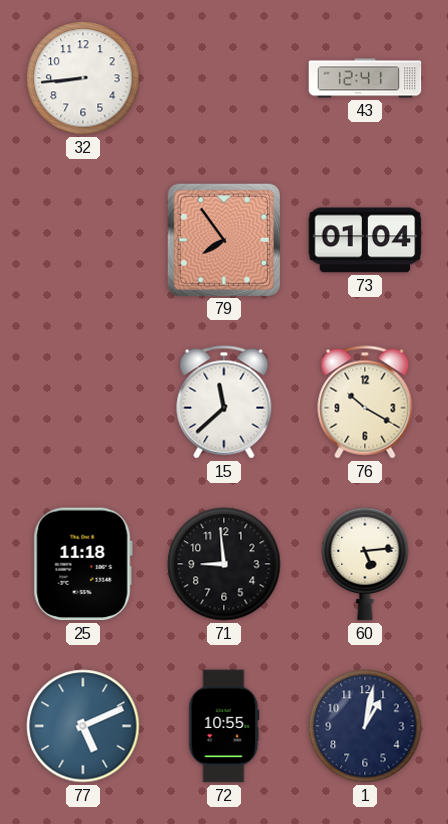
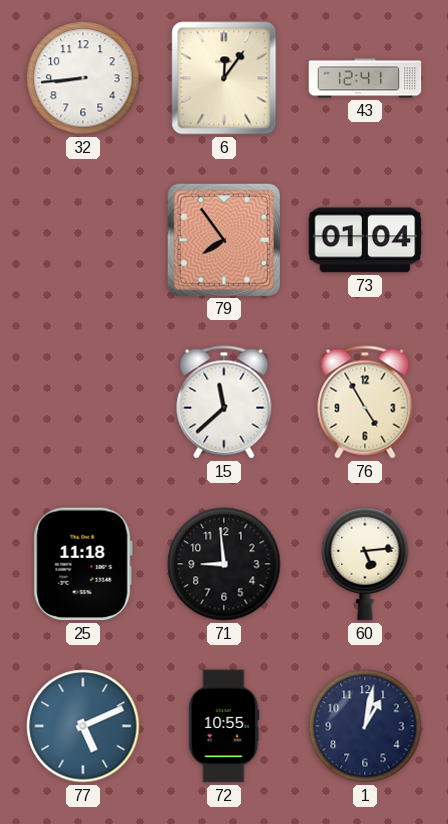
6: none -> 12:06
76: 10:20 -> 4:55
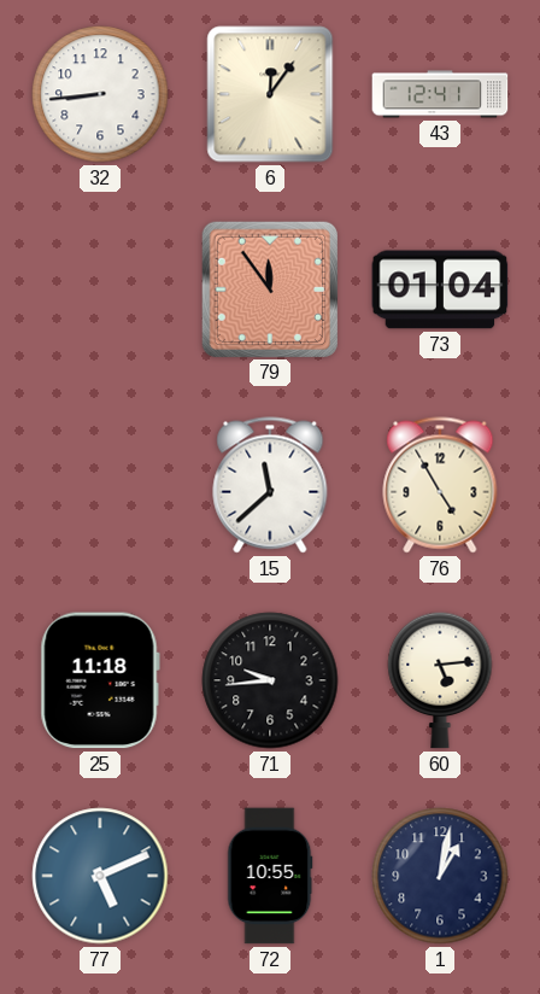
79: 7:54 -> 11:54
71: 8:59 -> 9:44
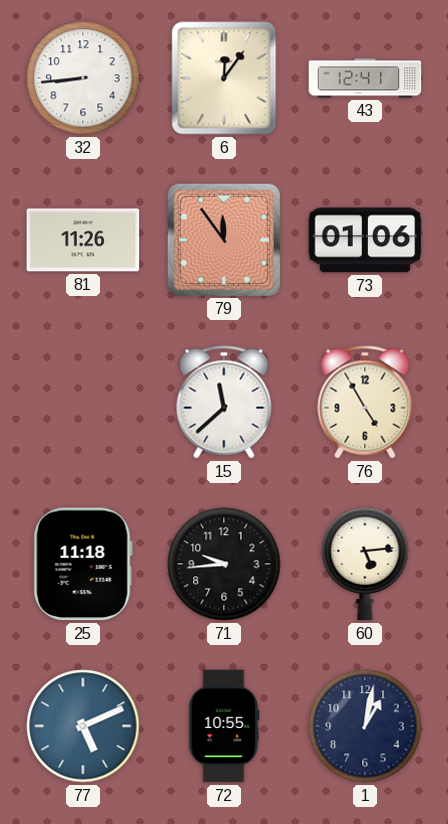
81: none -> 11:26
73: 01:04 -> 01:06
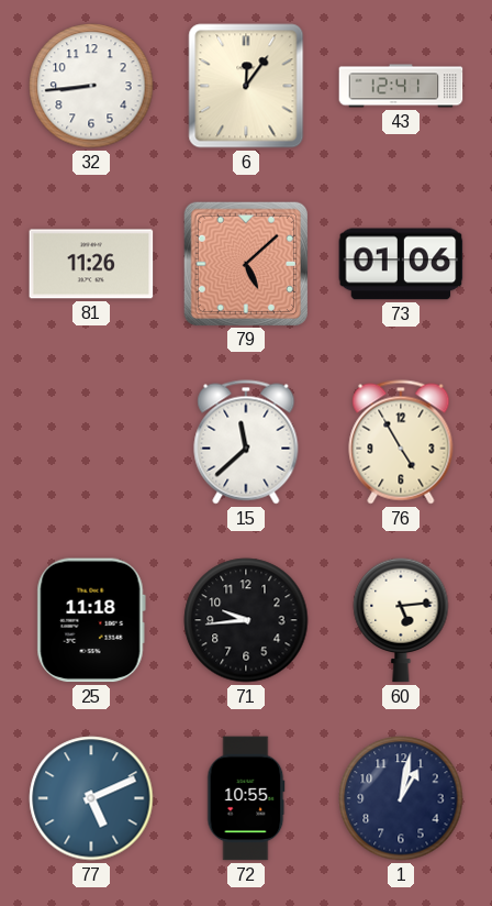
79: 11:54 -> 5:08
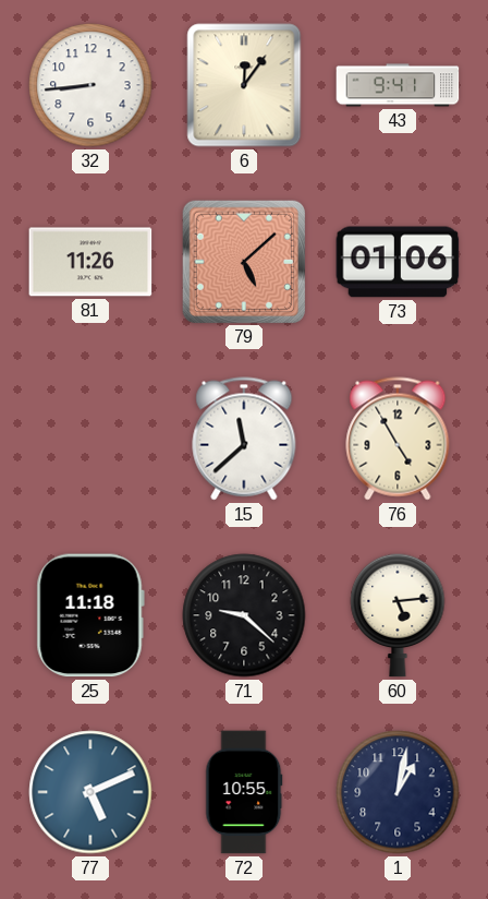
43: 12:41 -> 9:41
71: 9:44 -> 9:22
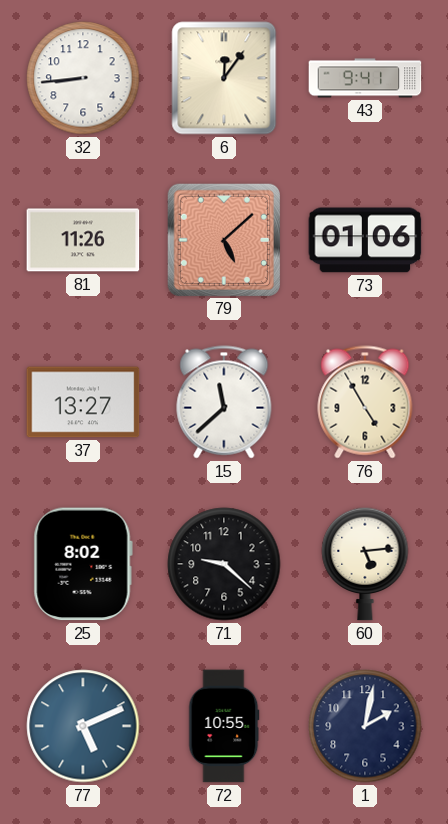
37: none -> 13:27
25: 11:18 -> 8:02
1: 1:02 -> 2:02
